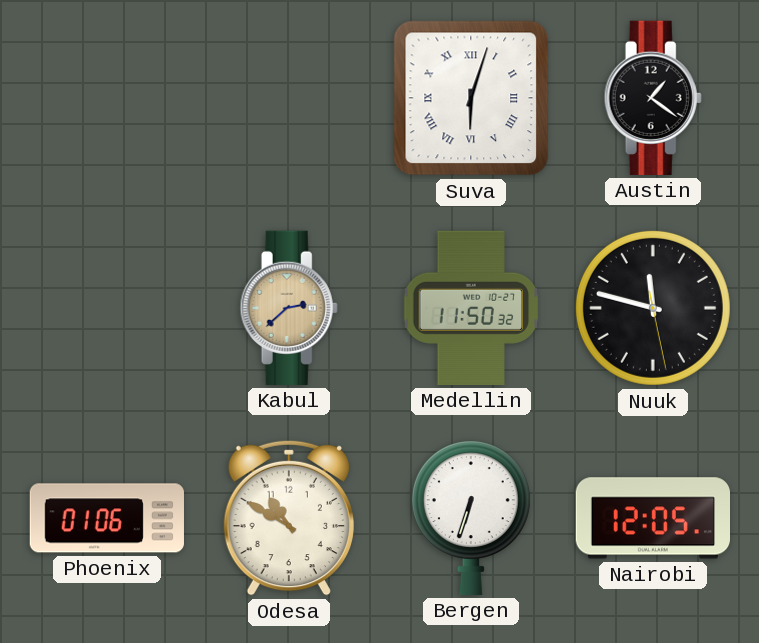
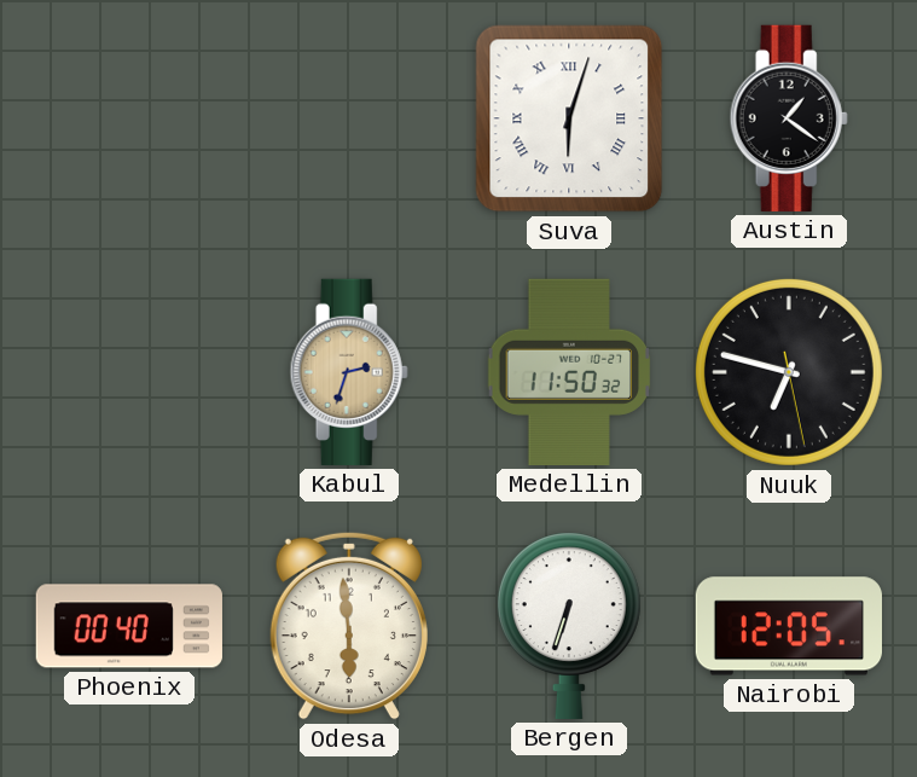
Kabul: 2:38 -> 2:33
Nuuk: 11:47 -> 6:47
Phoenix: 01:06 -> 00:40
Odesa: 10:50 -> 5:59
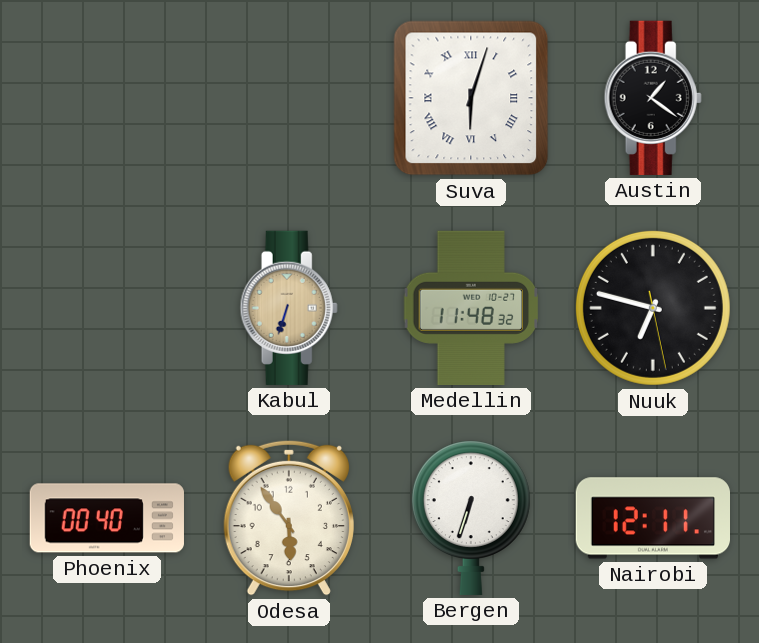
Kabul: 2:33 -> 6:33
Medellin: 11:50 -> 11:48
Odesa: 5:59 -> 5:54
Nairobi: 12:05 -> 12:11
